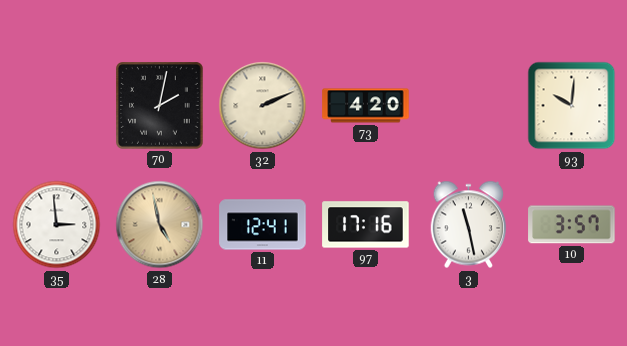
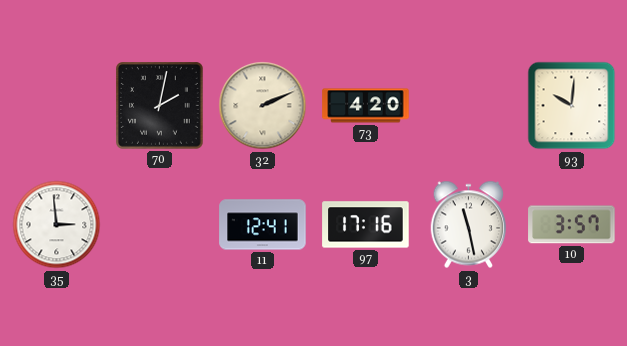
28: 4:58 -> none
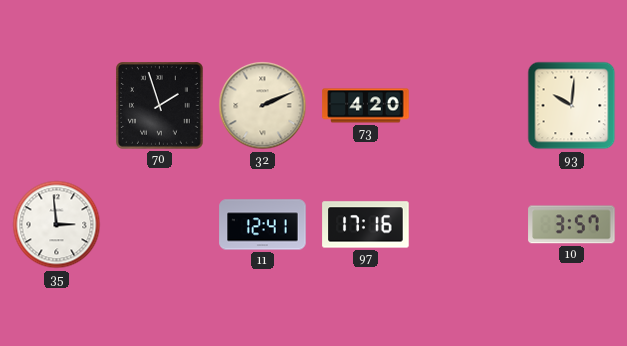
70: 2:02 -> 1:57
3: 11:28 -> none
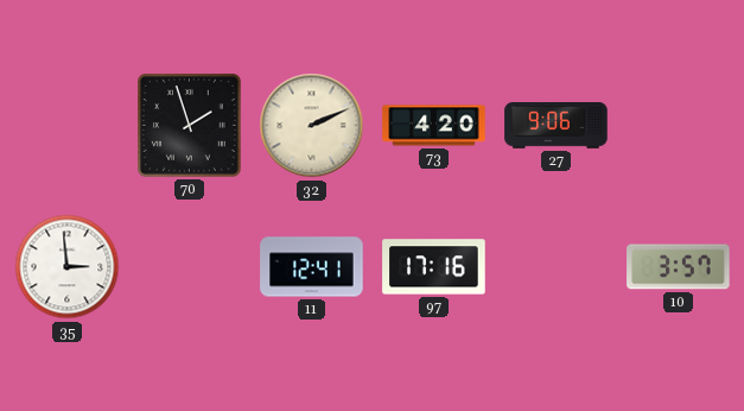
27: none -> 9:06
93: 10:01 -> none
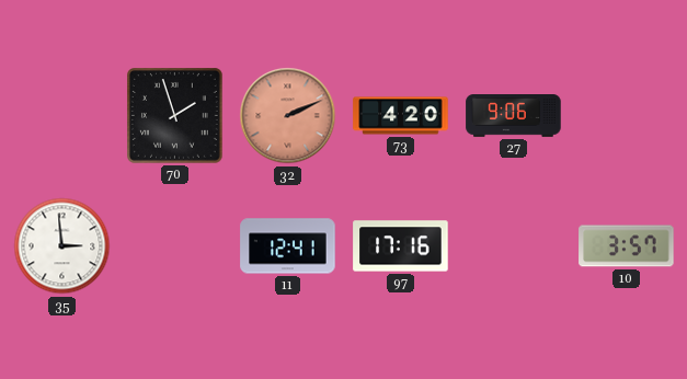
32 dial: cream -> salmon
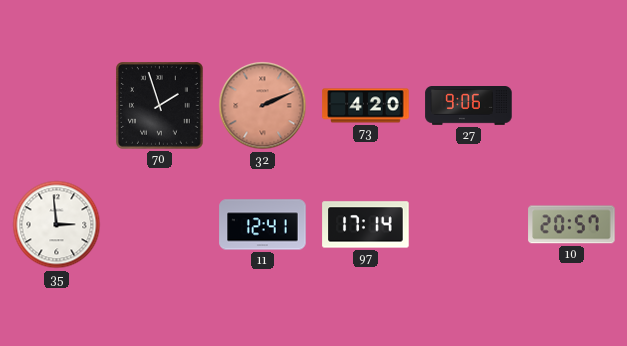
97: 17:16 -> 17:14
10: 3:57 -> 20:57
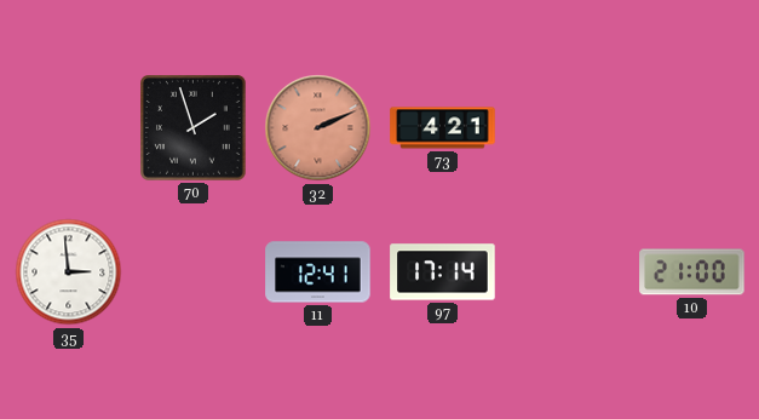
73: 4:20 -> 4:21
27: 9:06 -> none
10: 20:57 -> 21:00
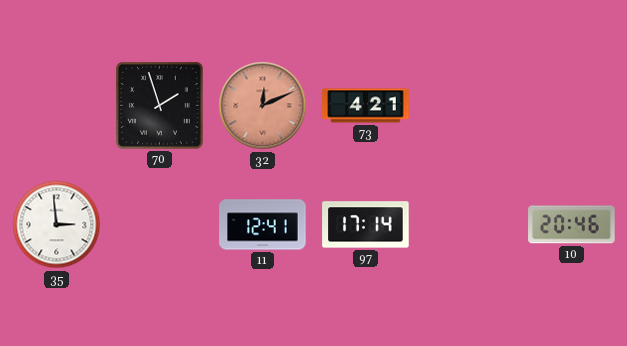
32: 2:11 -> 12:11
10: 21:00 -> 20:46
